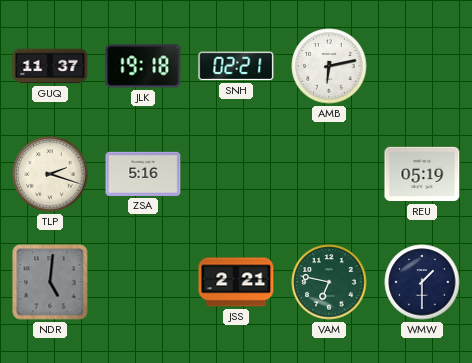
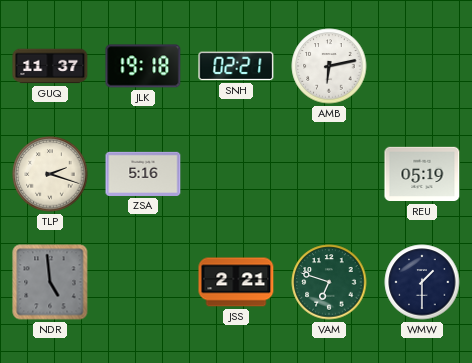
NDR: 5:01 -> 4:59
VAM: 6:47 -> 6:48
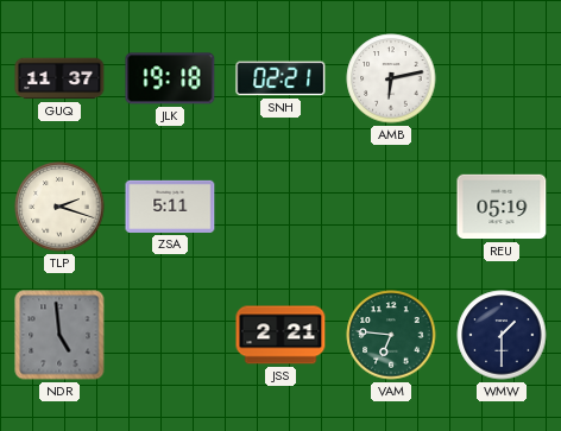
ZSA: 5:16 -> 5:11
VAM: 6:48 -> 6:46
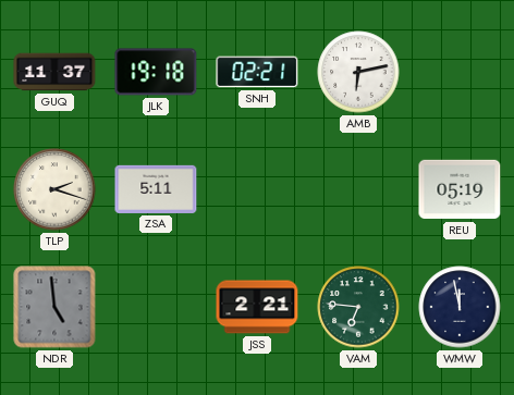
WMW: 1:30 -> 11:58
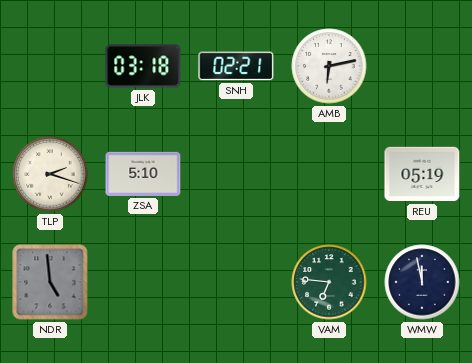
GUQ: 11:37 -> none
JLK: 19:18 -> 03:18
ZSA: 5:11 -> 5:10
JSS: 2:21 -> none
